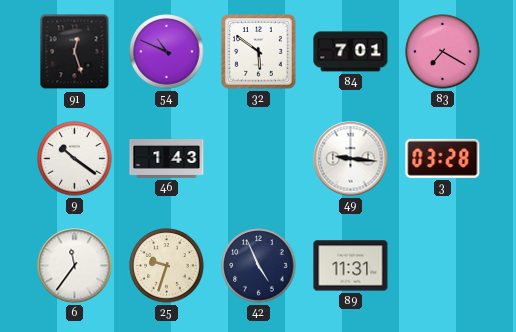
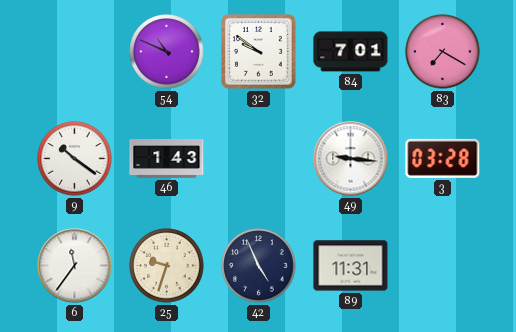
91: 12:27 -> none
32: 5:51 -> 9:51
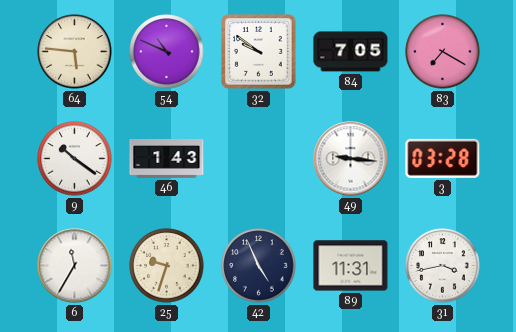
64: none -> 5:46
84: 7:01 -> 7:05
6: 11:36 -> 11:35
31: none -> 3:43
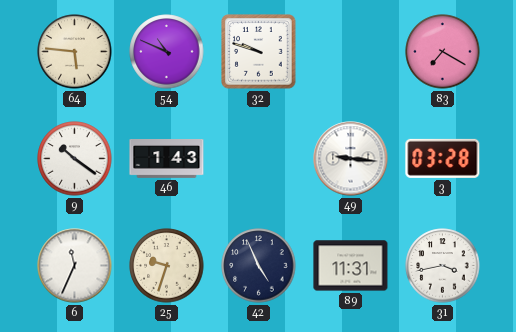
32: 9:51 -> 9:48
84: 7:05 -> none
6: 11:35 -> 11:34
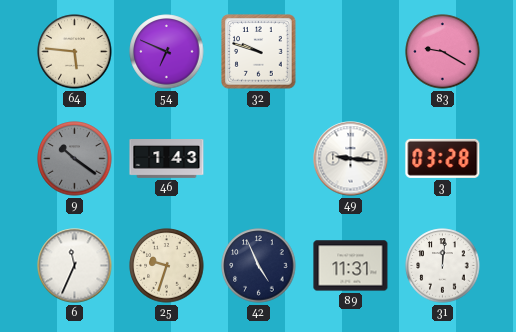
54: 10:49 -> 6:49
83: 7:20 -> 9:20
9 dial: white -> grey
31: 3:43 -> 12:01
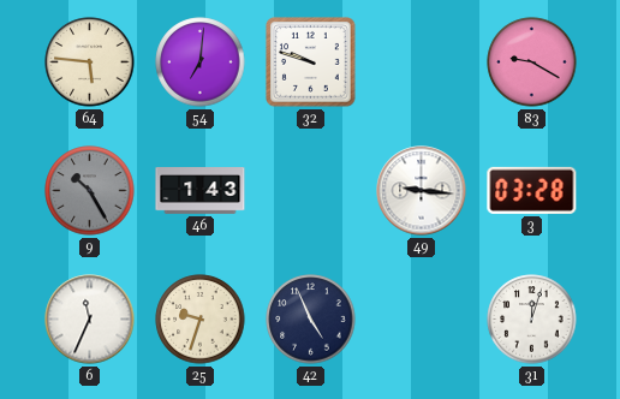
54: 6:49 -> 7:01
9: 10:21 -> 10:25
89: 11:31 -> none
31: 12:01 -> 12:03
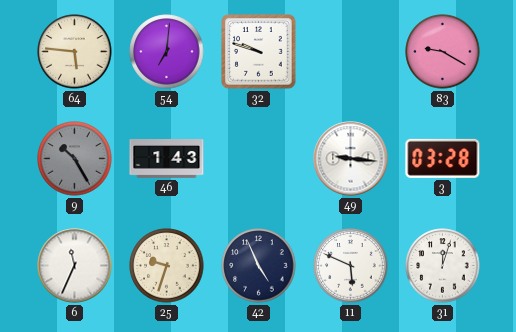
11: none -> 5:49
